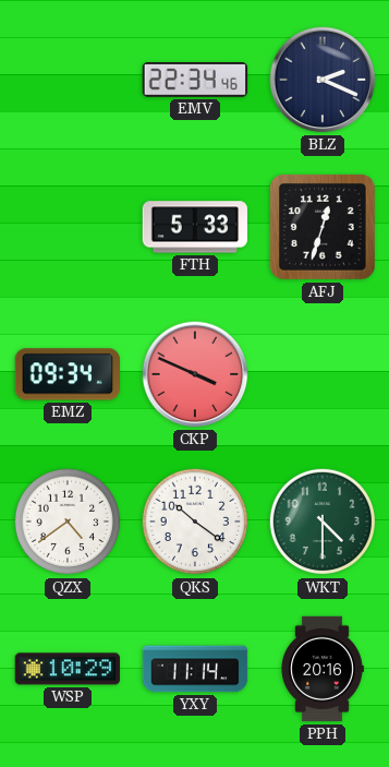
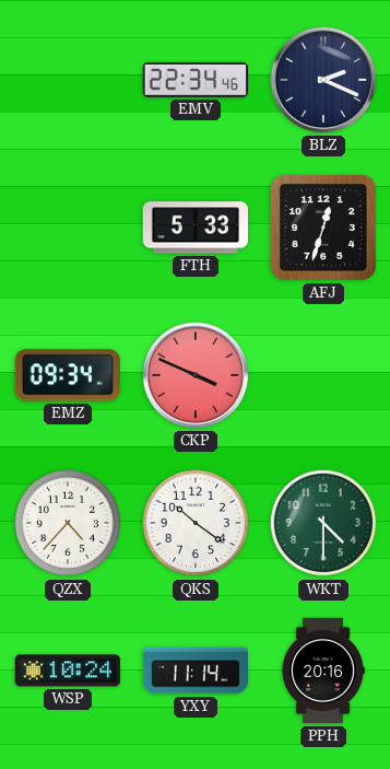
QZX: 4:39 -> 4:37
WSP: 10:29 -> 10:24
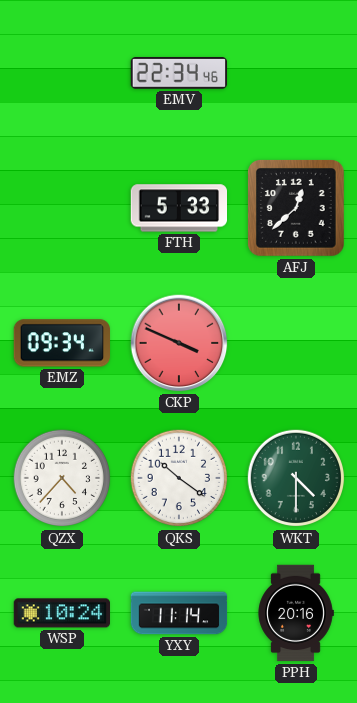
BLZ: 2:19 -> none
AFJ: 12:33 -> 12:38
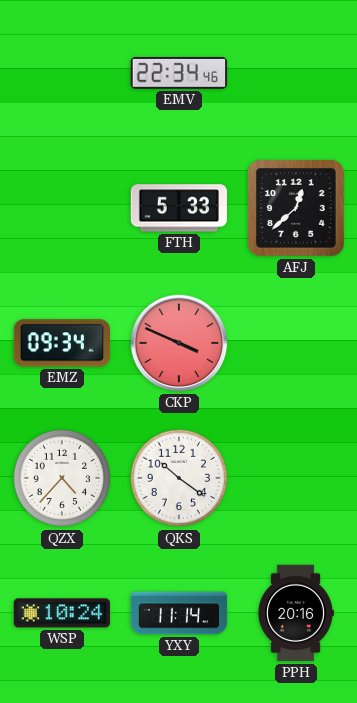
WKT: 4:30 -> none
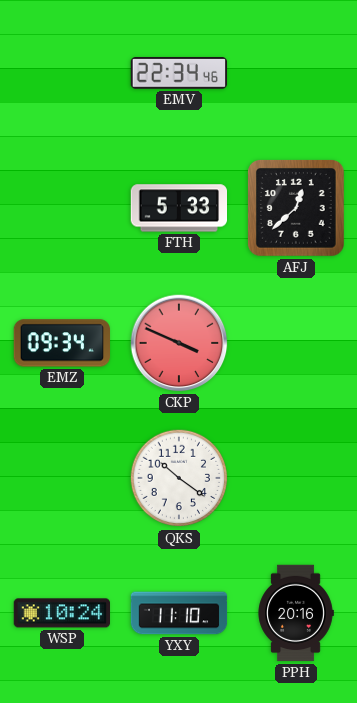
QZX: 4:37 -> none
YXY: 11:14 -> 11:10
